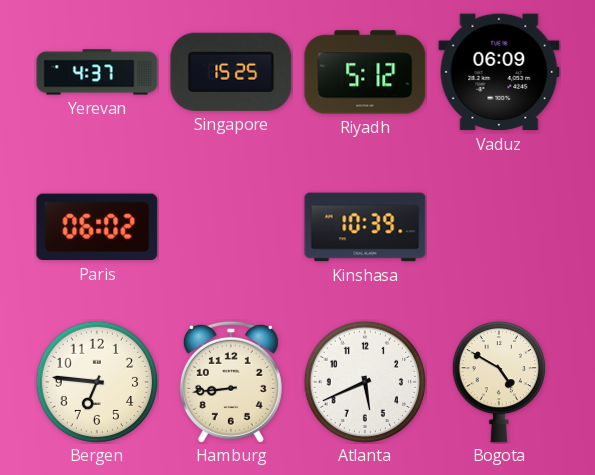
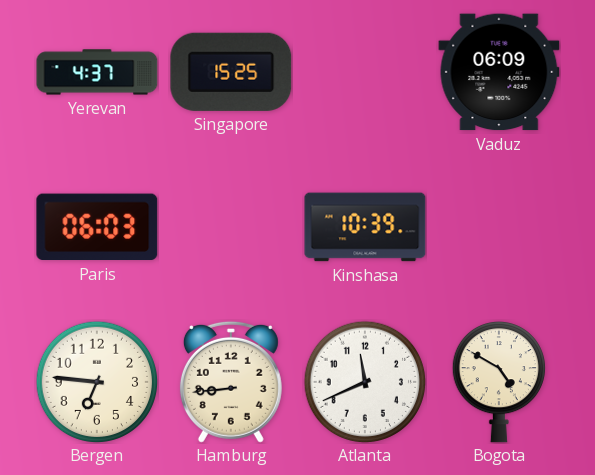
Riyadh: 5:12 -> none
Paris: 06:02 -> 06:03
Atlanta: 5:41 -> 11:41
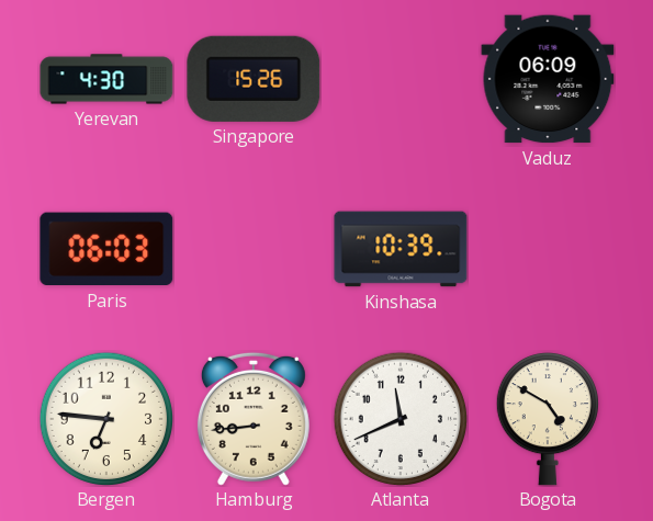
Yerevan: 4:37 -> 4:30
Singapore: 15:25 -> 15:26
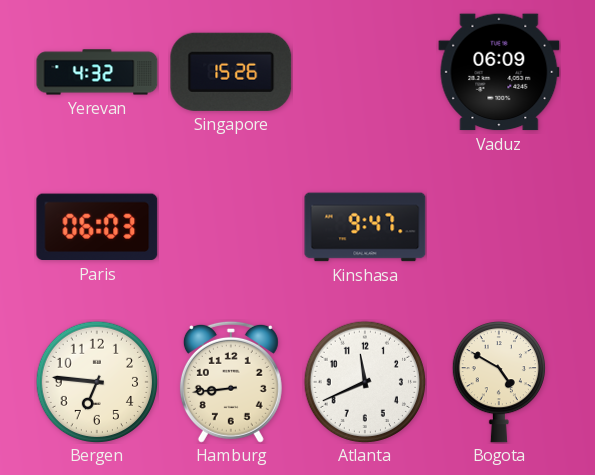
Yerevan: 4:30 -> 4:32
Kinshasa: 10:39 -> 9:47
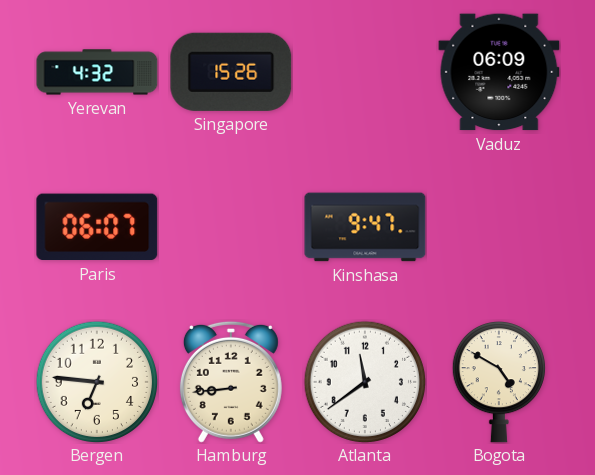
Paris: 06:03 -> 06:07
Atlanta: 11:41 -> 11:39
